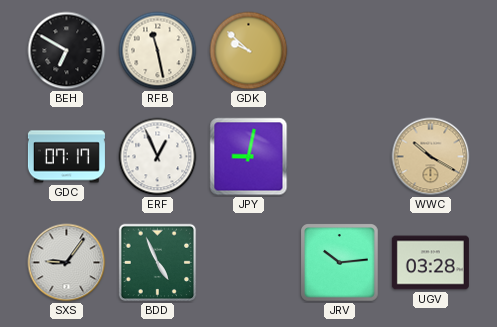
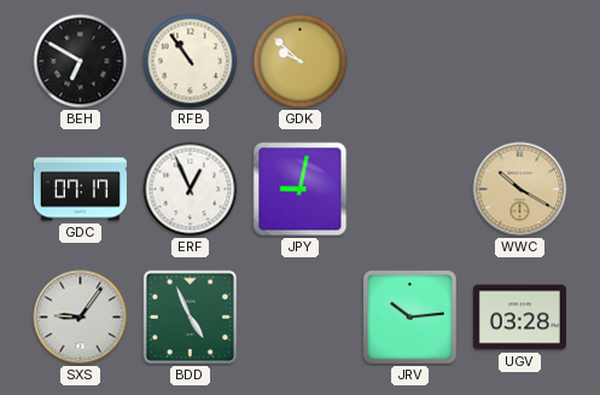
RFB: 11:28 -> 10:54
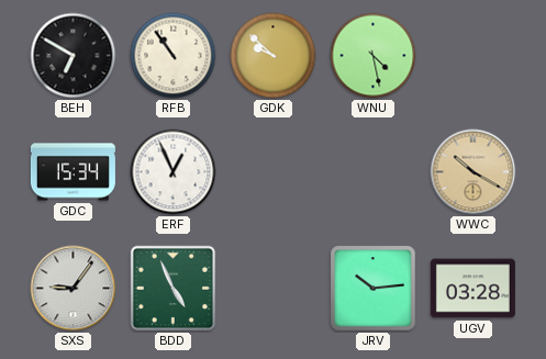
WNU: none -> 4:28
GDC: 07:17 -> 15:34
JPY: 9:02 -> none
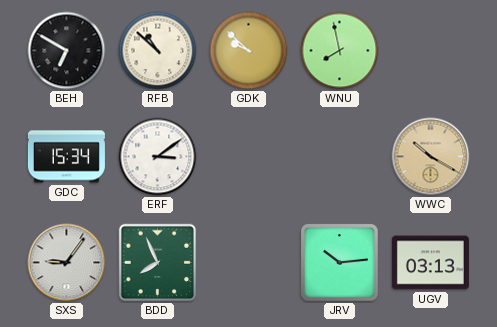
RFB: 10:54 -> 10:52
WNU: 4:28 -> 7:58
ERF: 12:56 -> 3:09
BDD: 4:56 -> 7:56
UGV: 03:28 -> 03:13
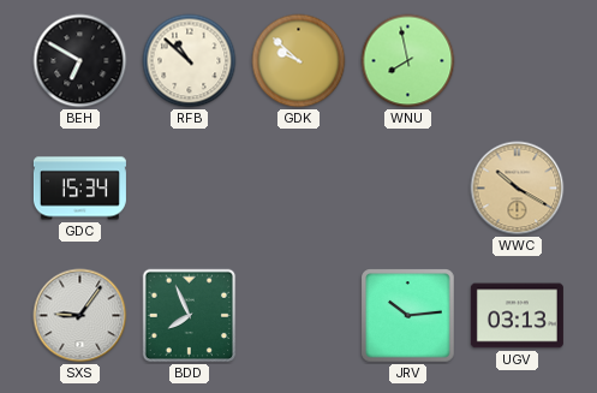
ERF: 3:09 -> none
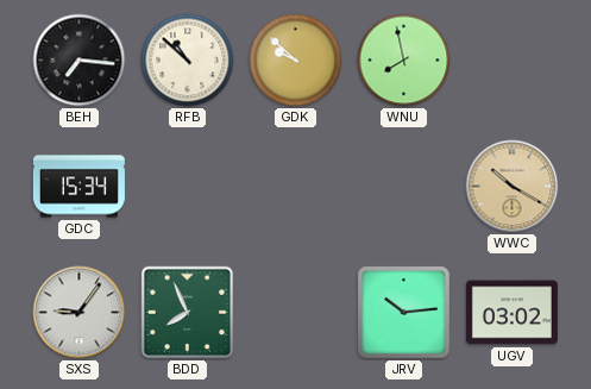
BEH: 6:50 -> 7:16
UGV: 03:13 -> 03:02
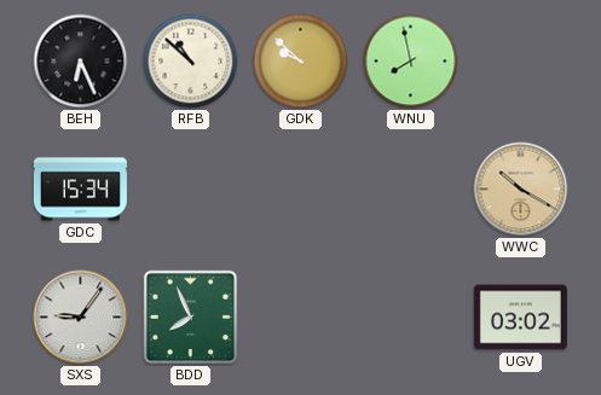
BEH: 7:16 -> 6:26
JRV: 10:14 -> none
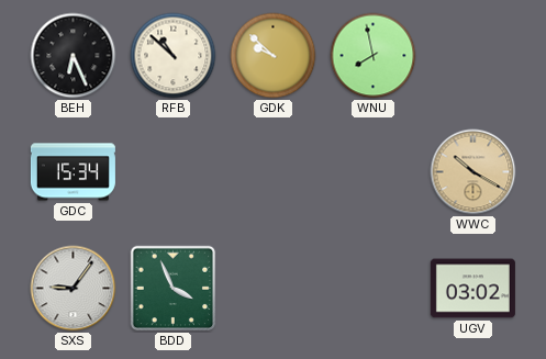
BDD: 7:56 -> 3:56
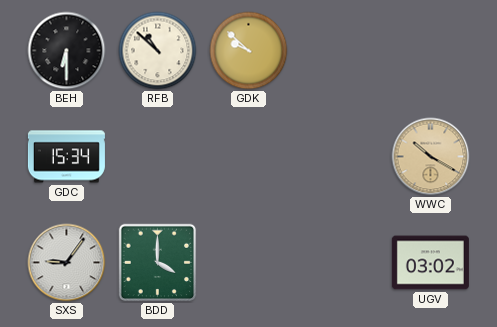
BEH: 6:26 -> 6:30
WNU: 7:58 -> none
BDD: 3:56 -> 4:00
